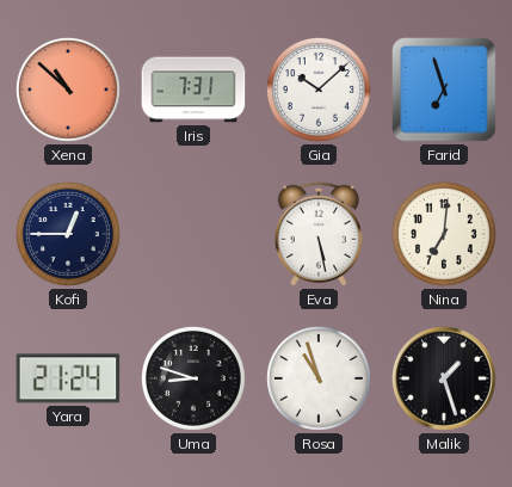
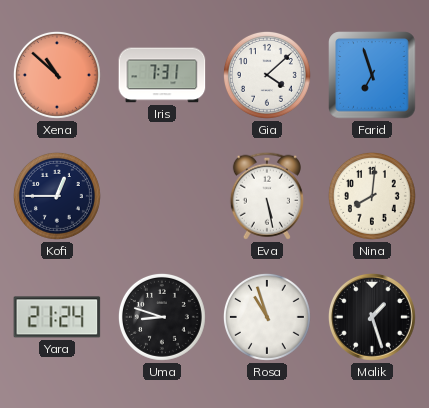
Gia: 10:08 -> 4:08
Nina: 7:01 -> 8:01
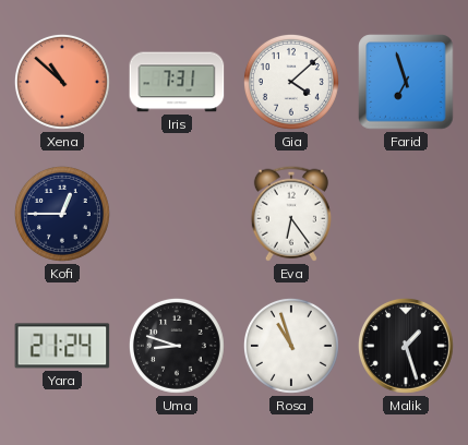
Eva: 5:28 -> 6:24
Nina: 8:01 -> none
